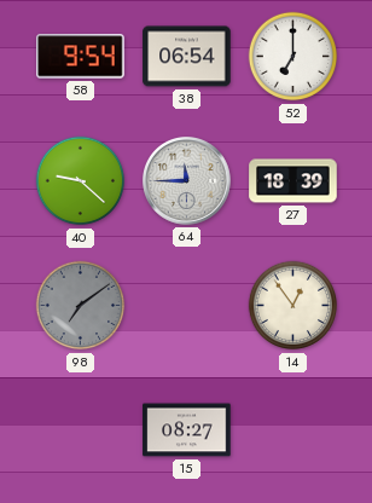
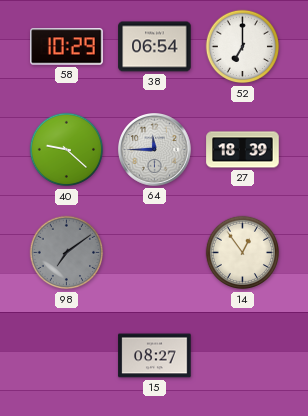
58: 9:54 -> 10:29
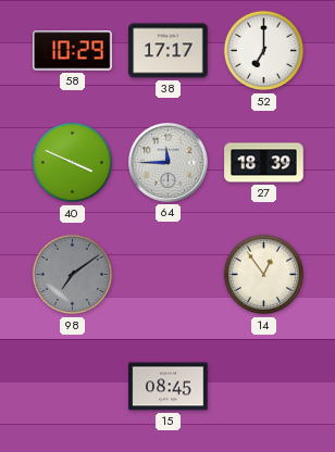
38: 06:54 -> 17:17
40: 9:22 -> 3:49
15: 08:27 -> 08:45
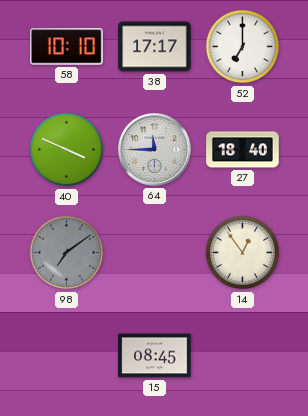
58: 10:29 -> 10:10
27: 18:39 -> 18:40
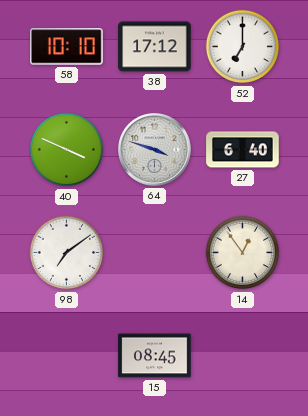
38: 17:17 -> 17:12
64: 11:45 -> 3:48
27: 18:40 -> 6:40
98 dial: grey -> white
